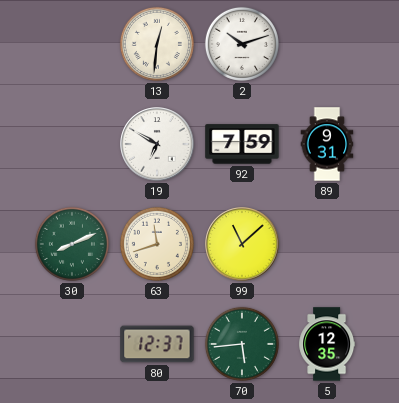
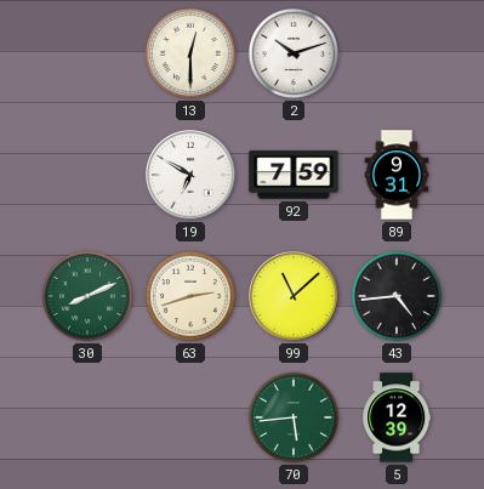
13: 12:31 -> 12:30
63: 11:42 -> 2:42
43: none -> 4:44
80: 12:37 -> none
5: 12:35 -> 12:39
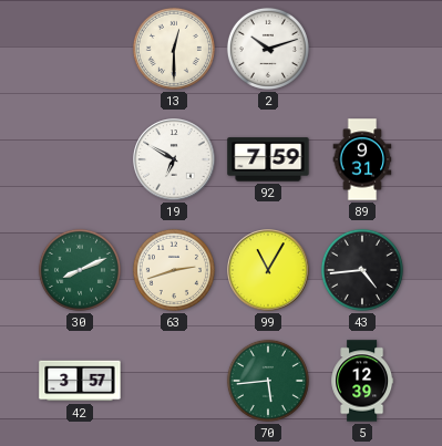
99: 11:08 -> 11:05
42: none -> 3:57
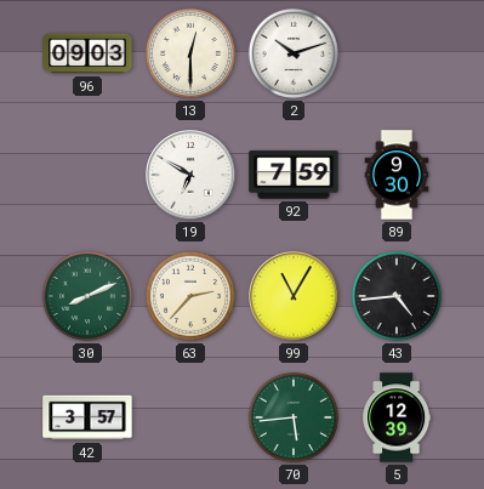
96: none -> 09:03
89: 9:31 -> 9:30
63: 2:42 -> 2:37
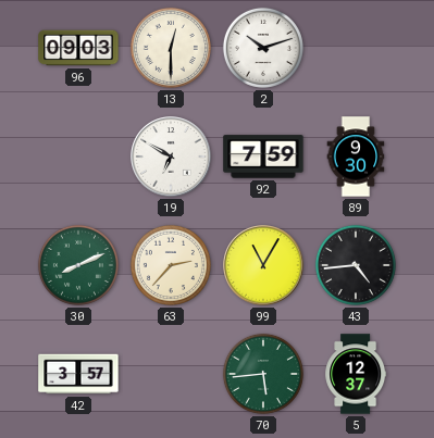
5: 12:39 -> 12:37
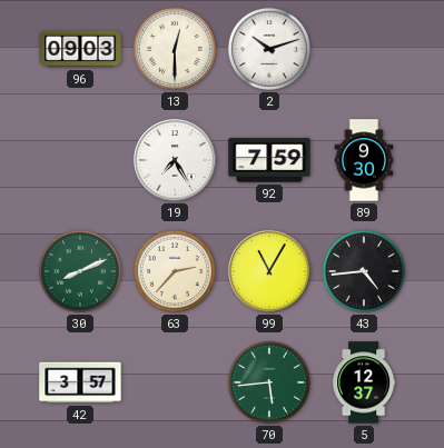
19: 6:50 -> 7:25
